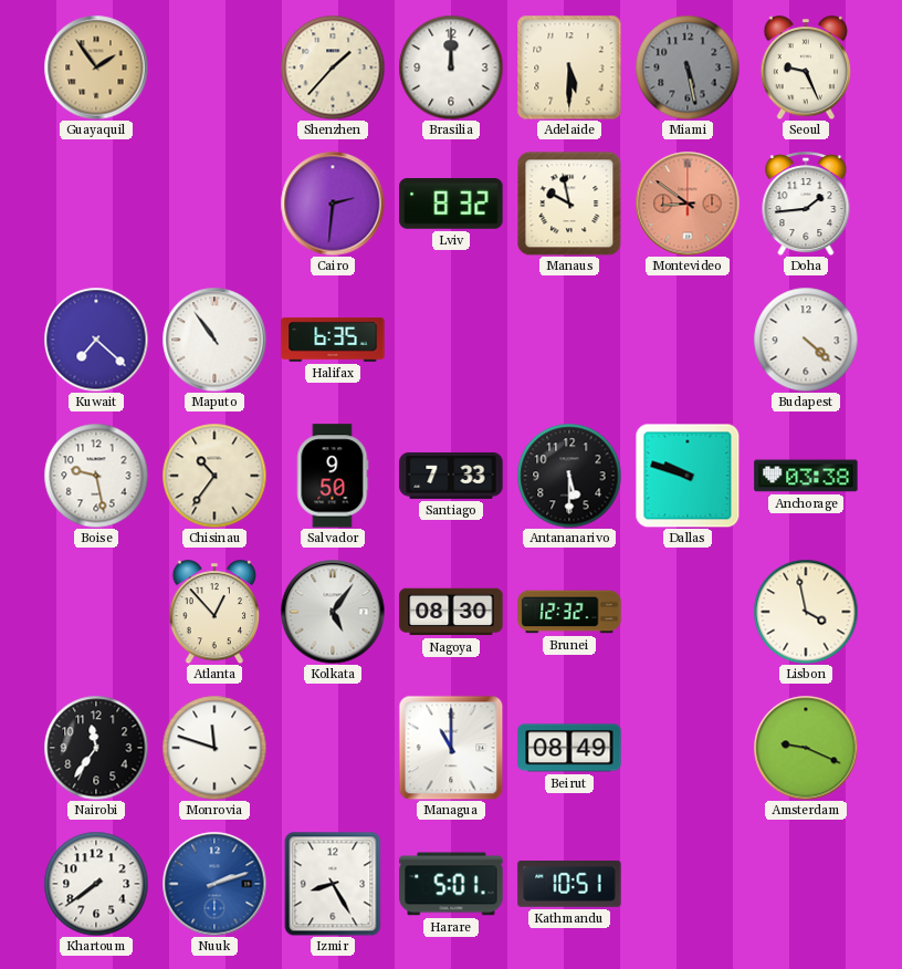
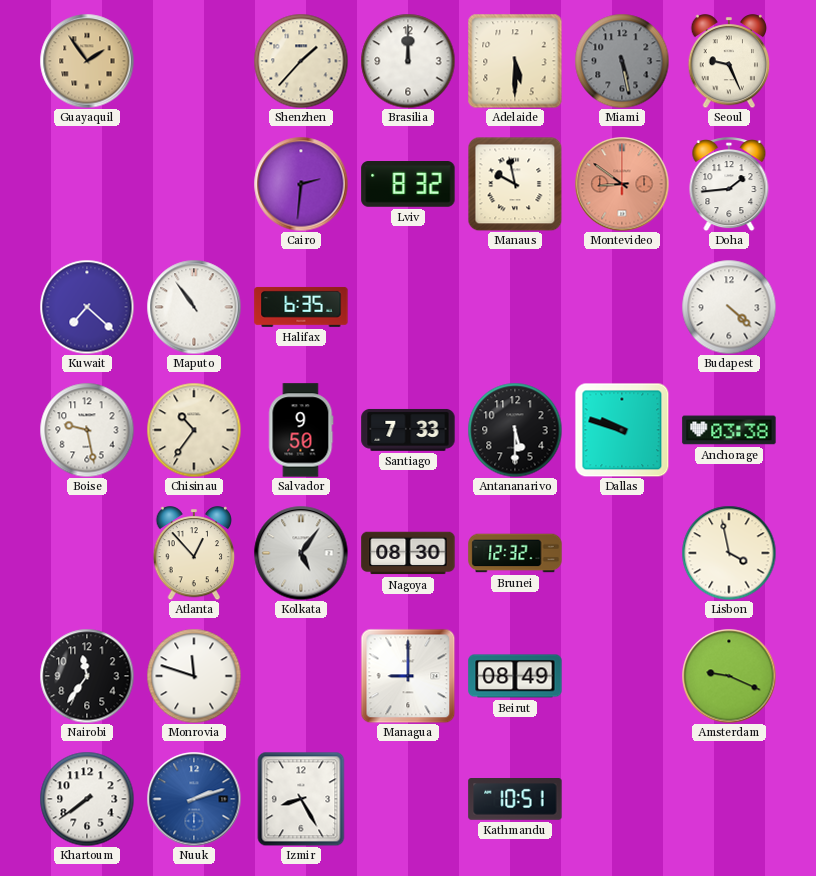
Managua: 11:00 -> 9:00
Harare: 5:01 -> none
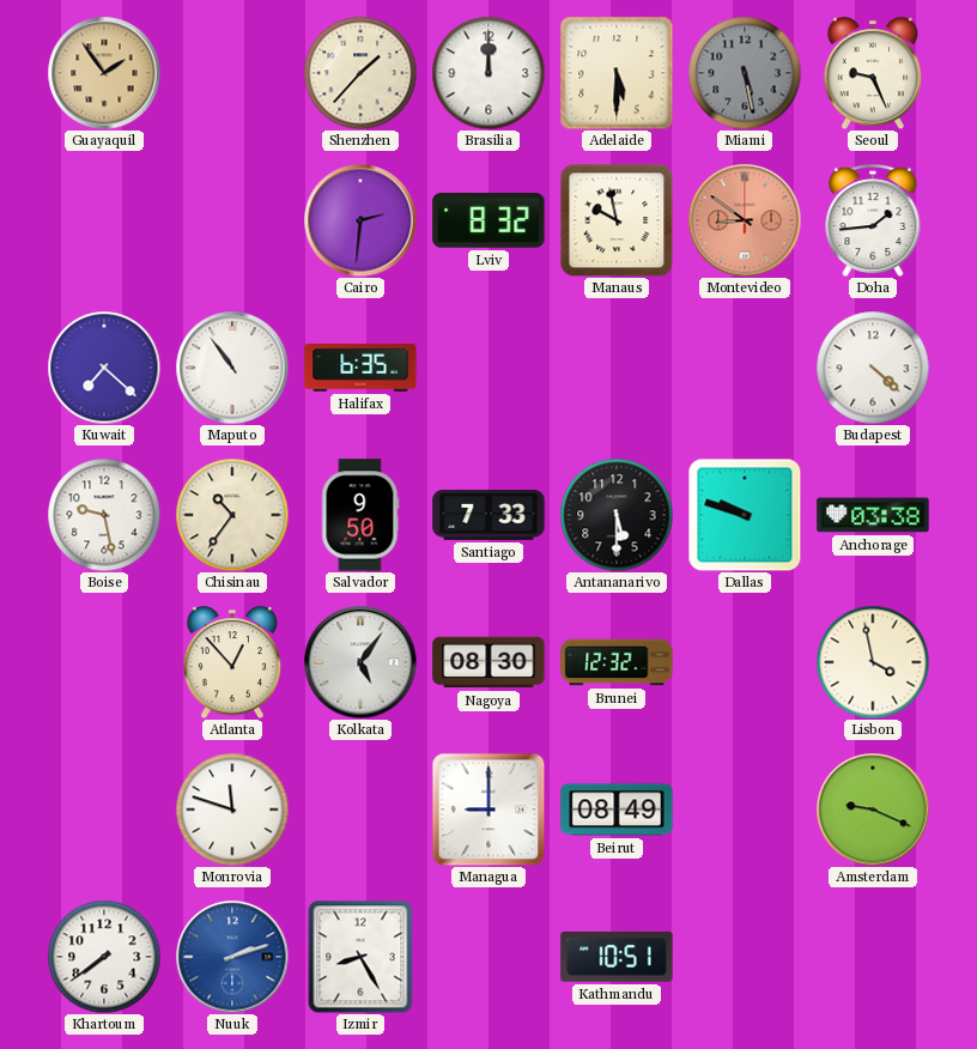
Nairobi: 11:36 -> none
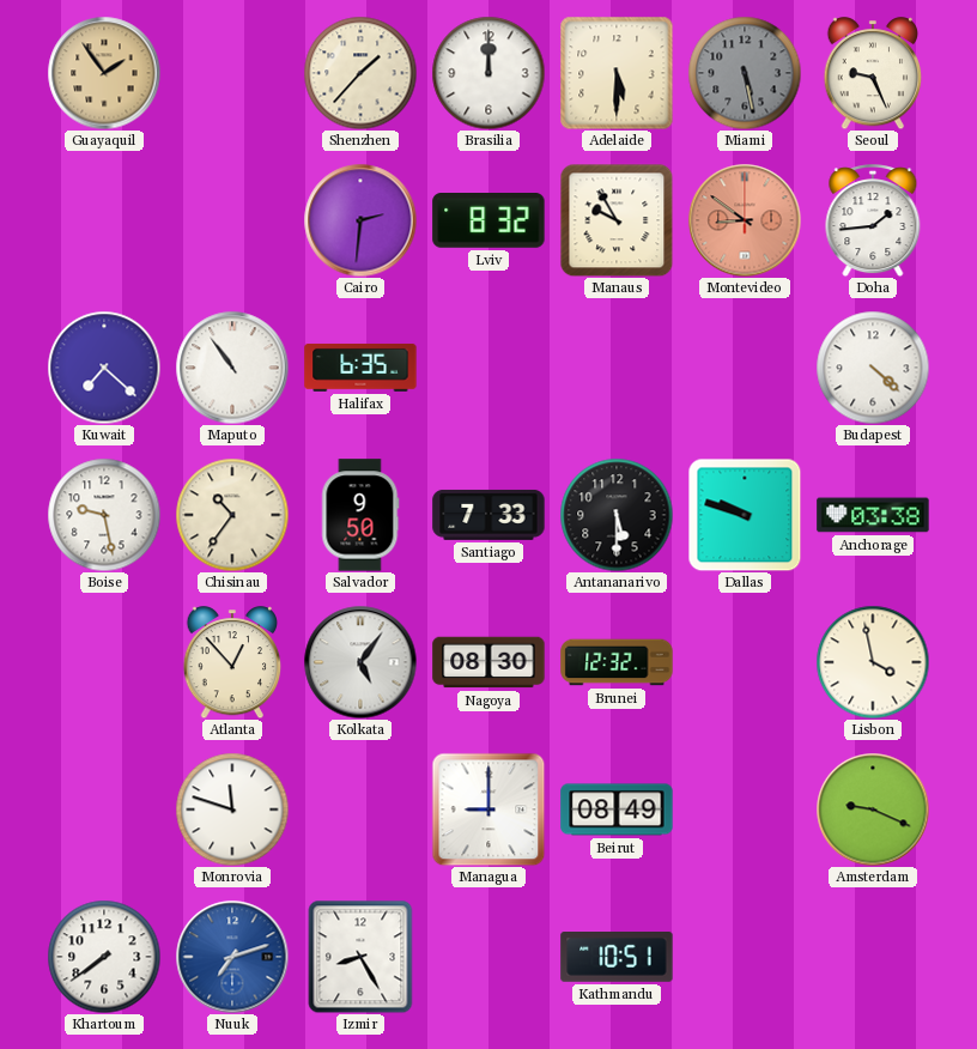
Manaus: 9:58 -> 9:55
Nuuk: 2:12 -> 7:12
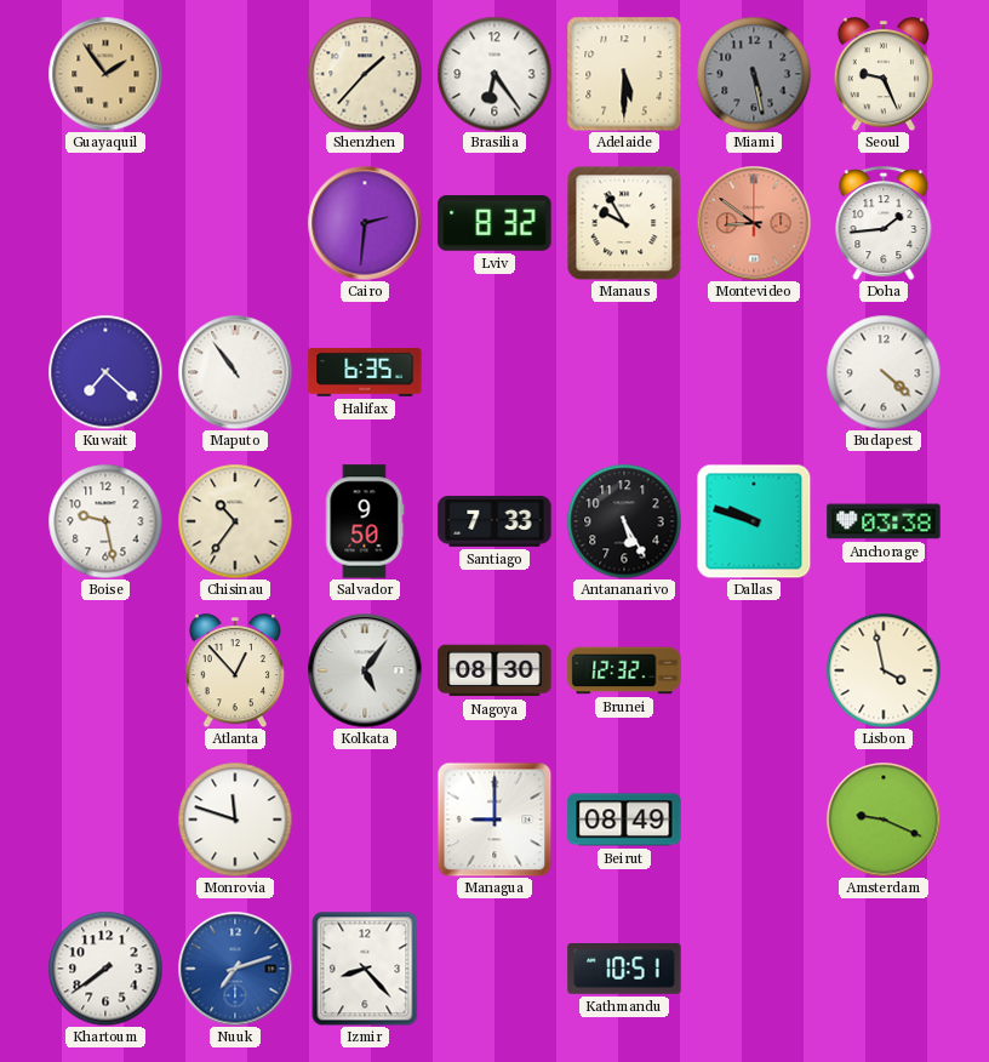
Brasilia: 12:00 -> 6:24
Antananarivo: 5:30 -> 5:25
Izmir: 8:25 -> 8:23
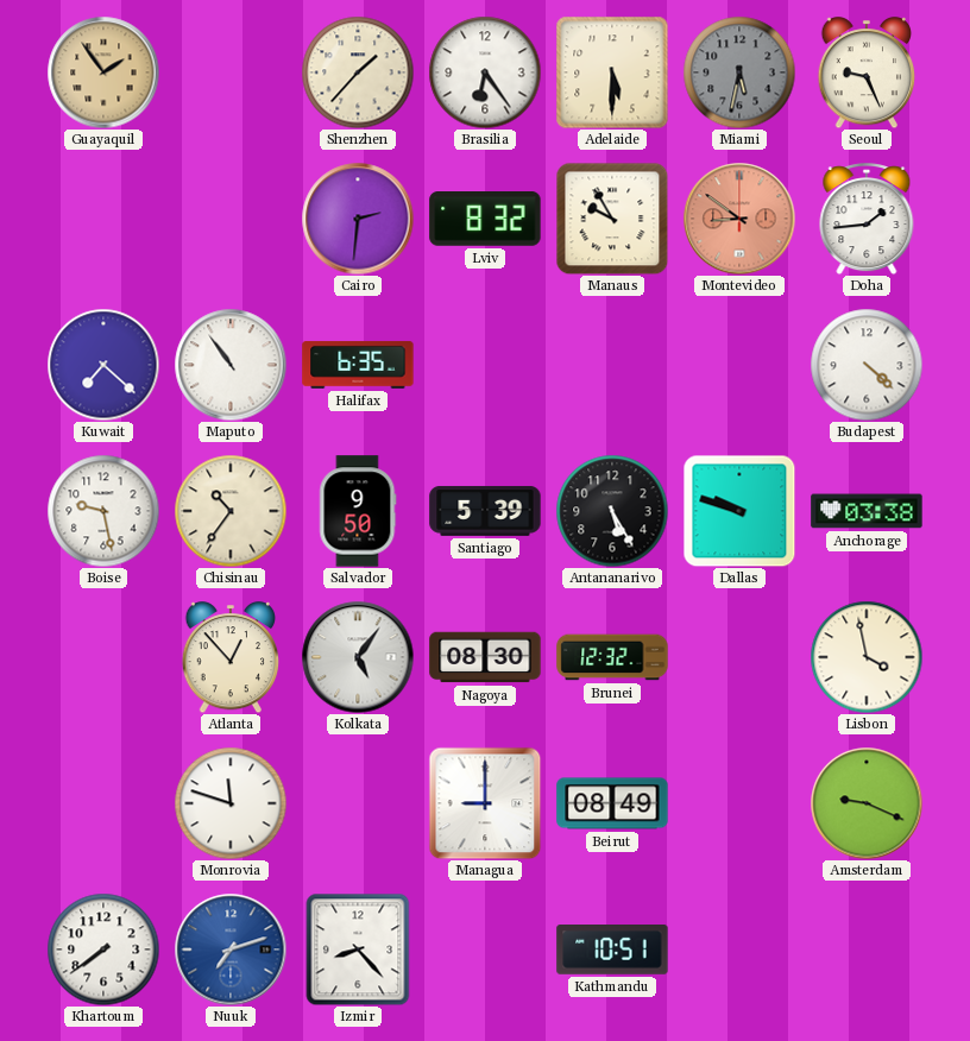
Miami: 5:28 -> 5:32
Santiago: 7:33 -> 5:39
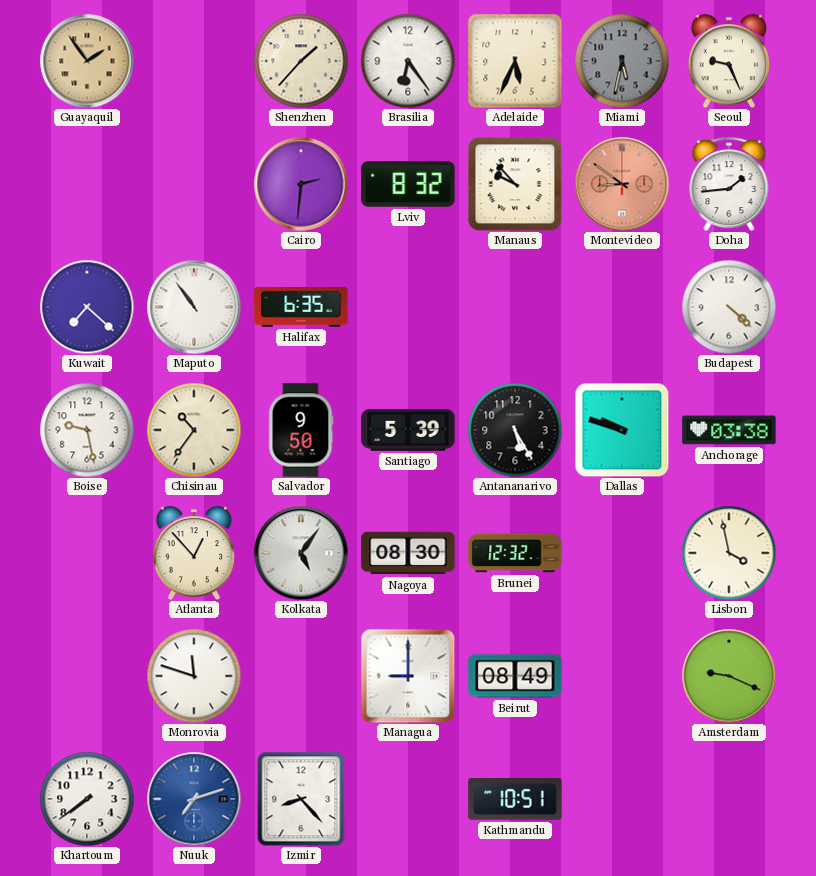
Adelaide: 5:30 -> 5:34
Manaus: 9:55 -> 9:53
